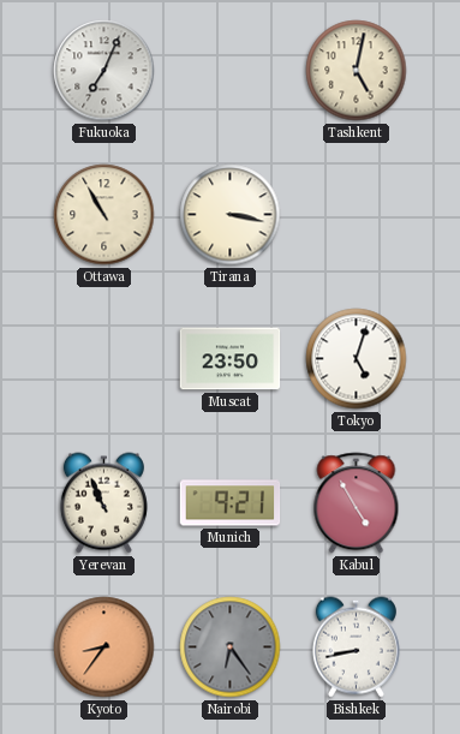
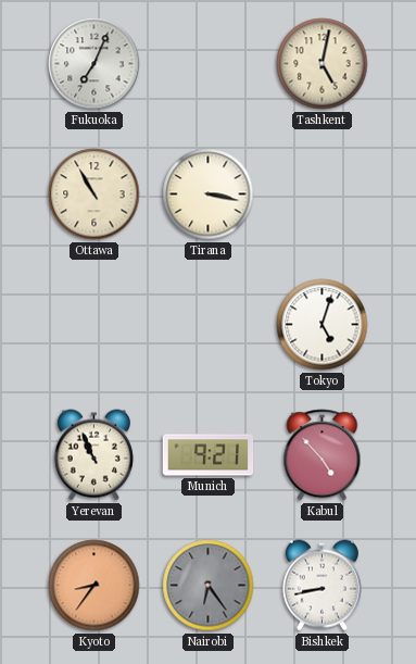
Muscat: 23:50 -> none
Kabul: 4:55 -> 4:53
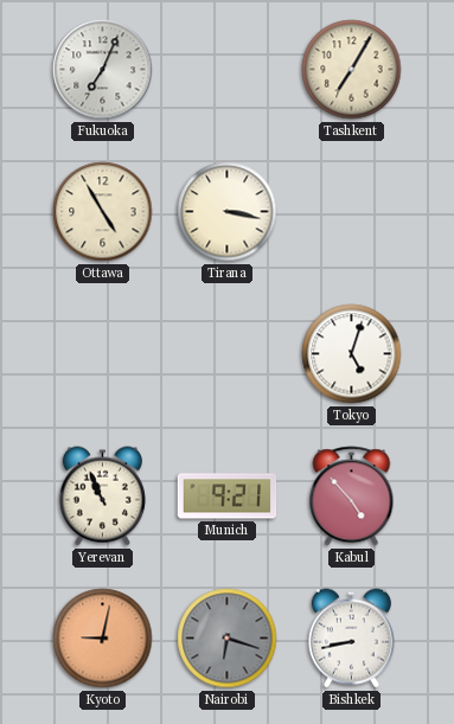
Tashkent: 5:02 -> 7:05
Ottawa: 10:55 -> 4:55
Kyoto: 8:36 -> 9:02
Nairobi: 6:24 -> 6:18
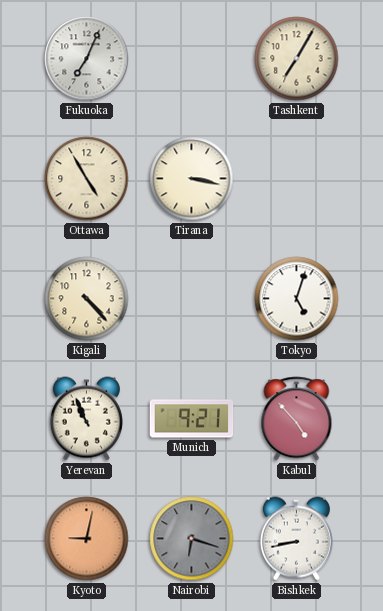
Kigali: none -> 4:23
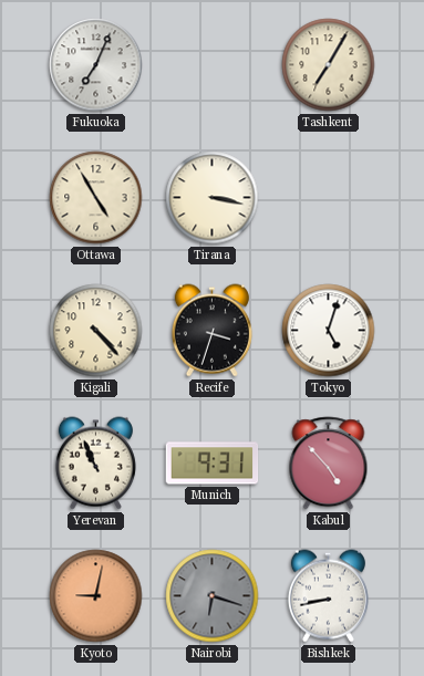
Recife: none -> 3:33
Munich: 9:21 -> 9:31
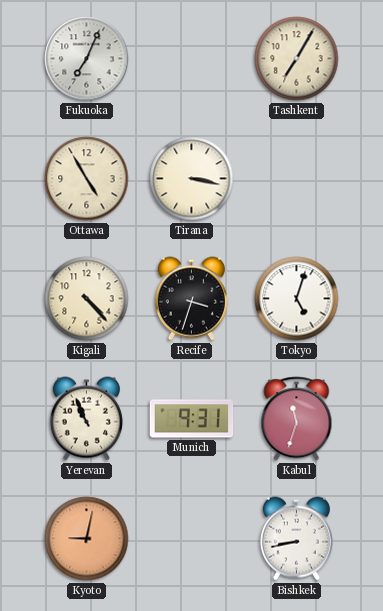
Kabul: 4:53 -> 11:33
Nairobi: 6:18 -> none
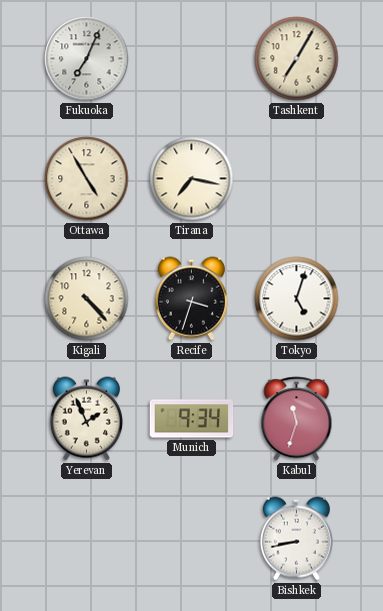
Tirana: 3:17 -> 7:17
Yerevan: 10:56 -> 1:56
Munich: 9:31 -> 9:34
Kyoto: 9:02 -> none
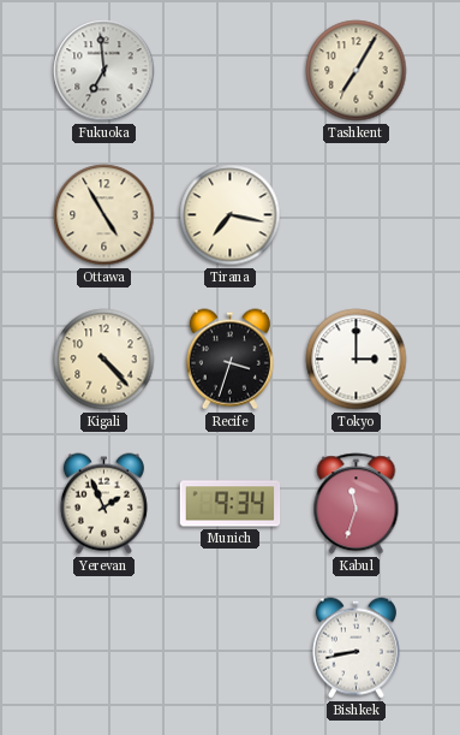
Fukuoka: 7:04 -> 6:59
Tokyo: 5:03 -> 3:00
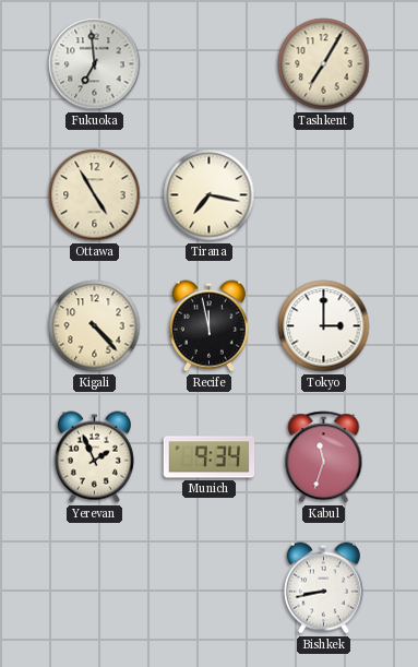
Recife: 3:33 -> 11:58
